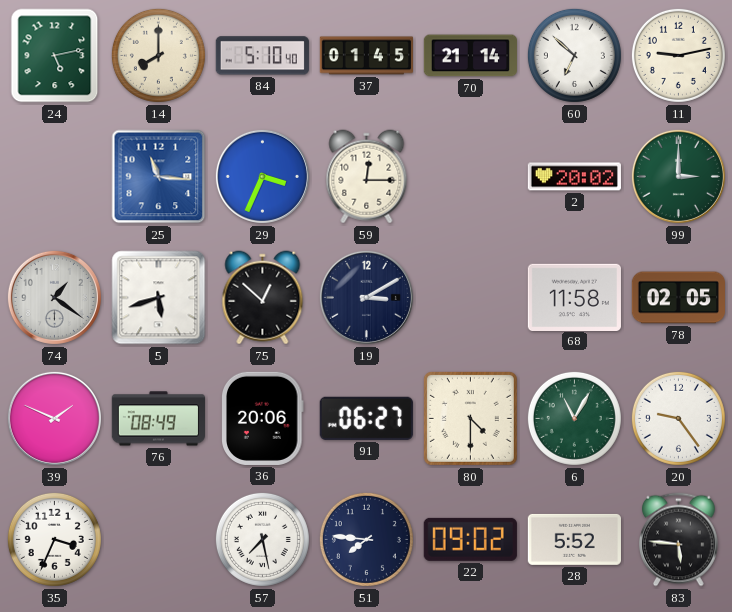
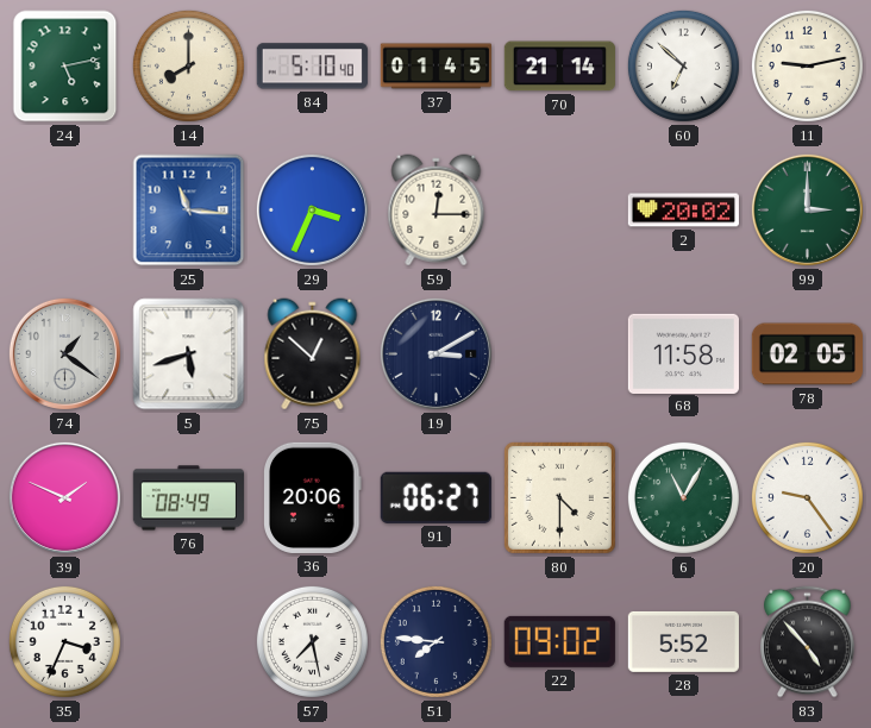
83: 5:46 -> 4:53
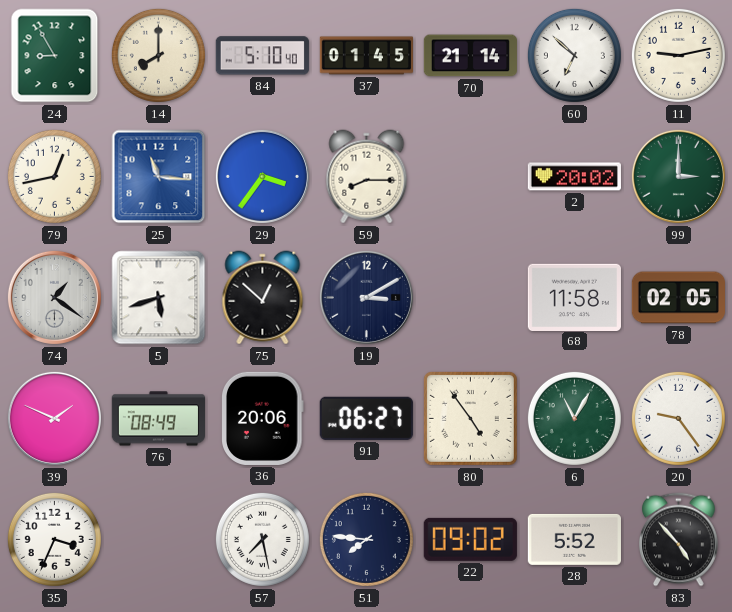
24: 5:13 -> 8:55
79: none -> 12:43
29: 3:34 -> 3:36
59: 12:15 -> 8:15
80: 4:30 -> 4:54
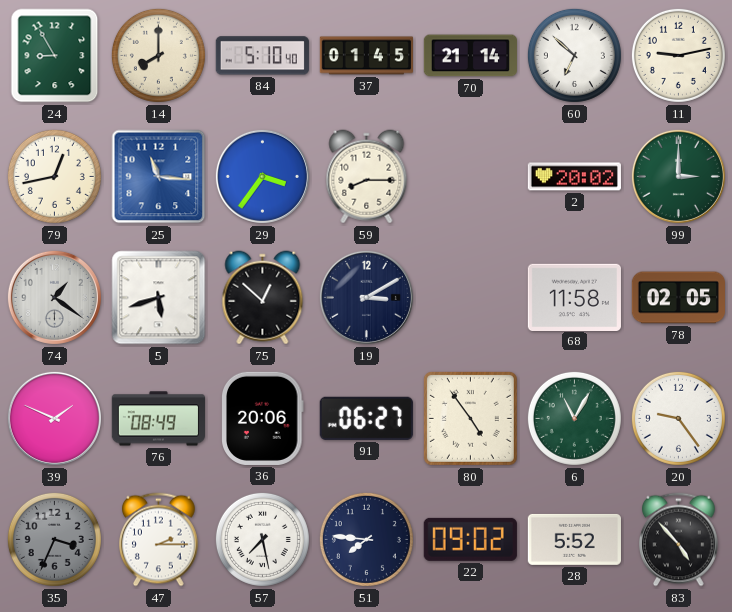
35 dial: white -> grey
47: none -> 2:15
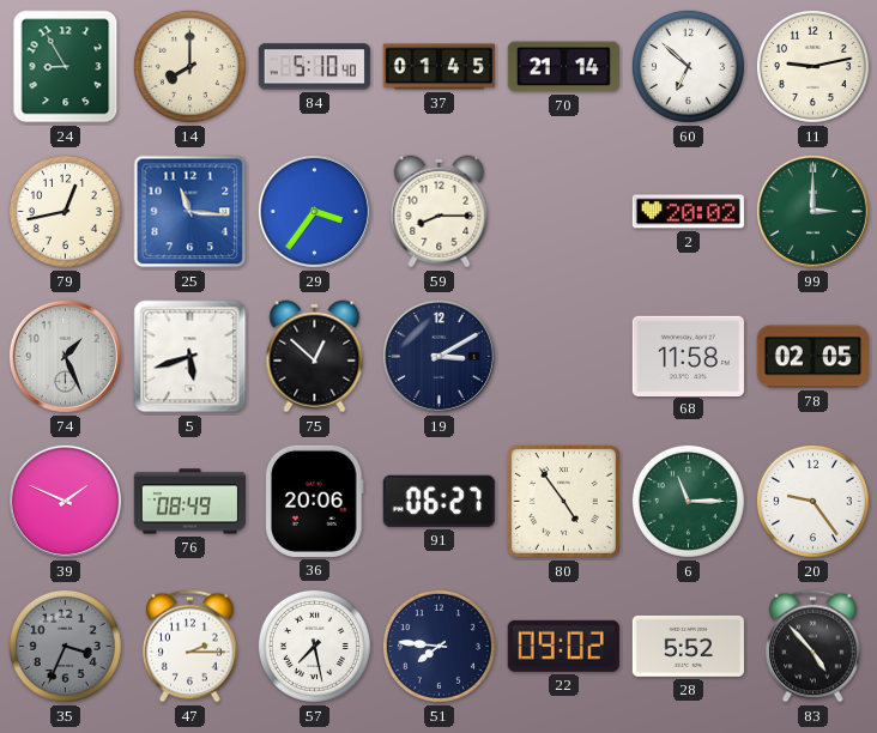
74: 1:21 -> 1:26
6: 11:05 -> 11:15
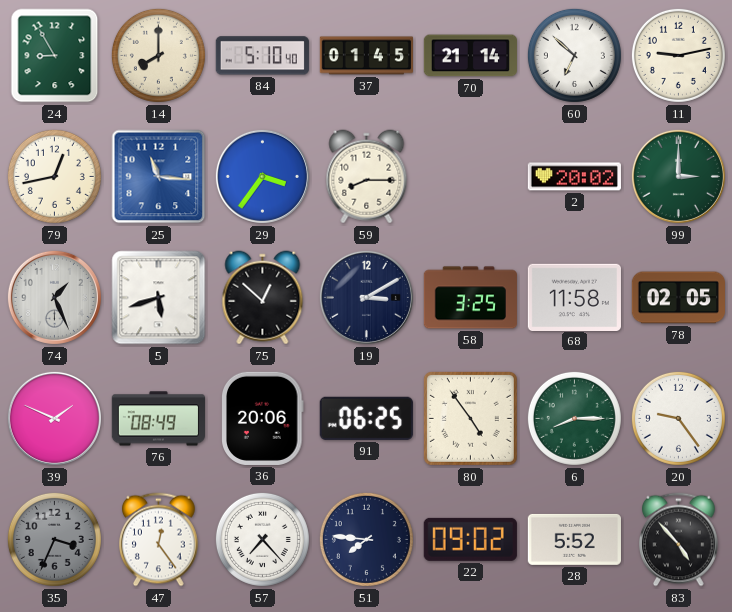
58: none -> 3:25
91: 06:27 -> 06:25
6: 11:15 -> 8:15
47: 2:15 -> 12:24
57: 7:28 -> 7:23
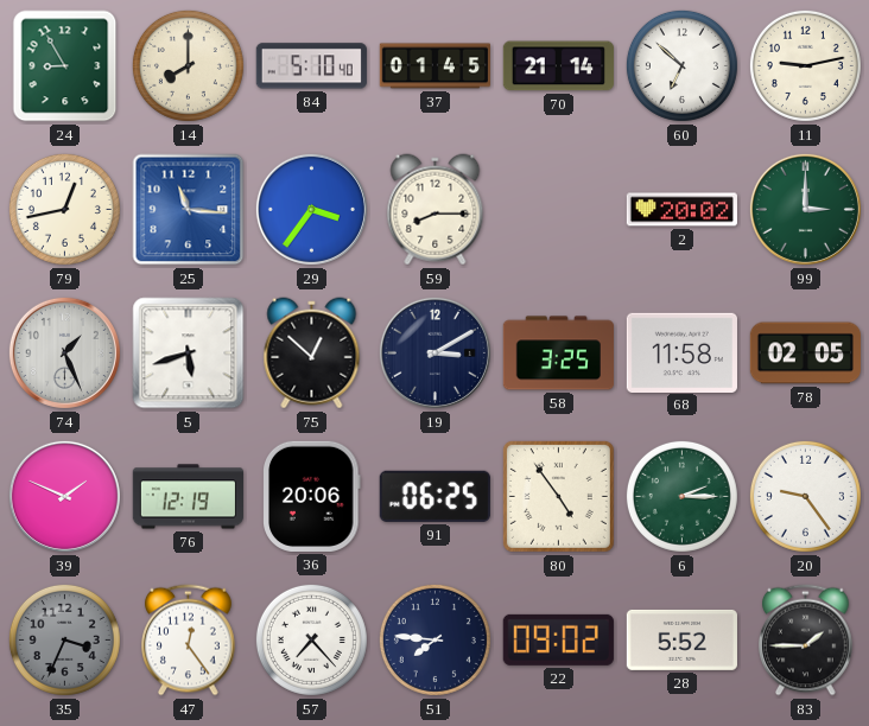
76: 08:49 -> 12:19
6: 8:15 -> 2:15
83: 4:53 -> 1:45
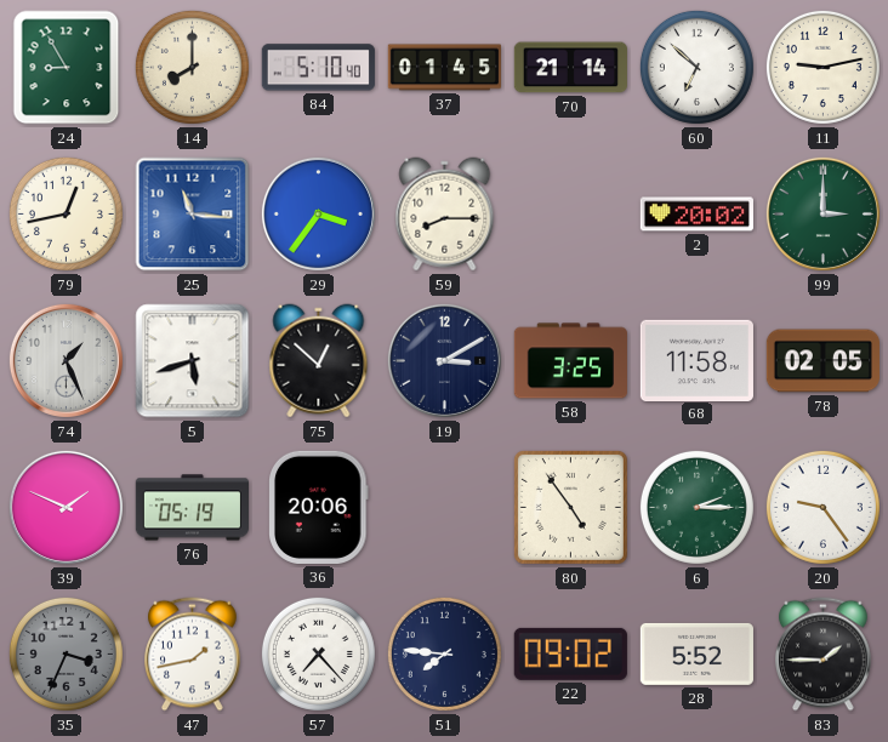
76: 12:19 -> 05:19
91: 06:25 -> none
47: 12:24 -> 1:43
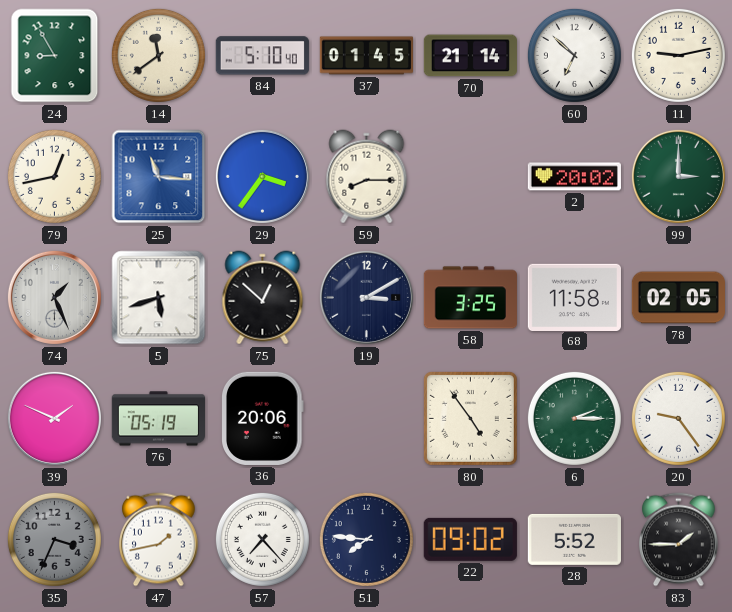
14: 8:00 -> 11:39
